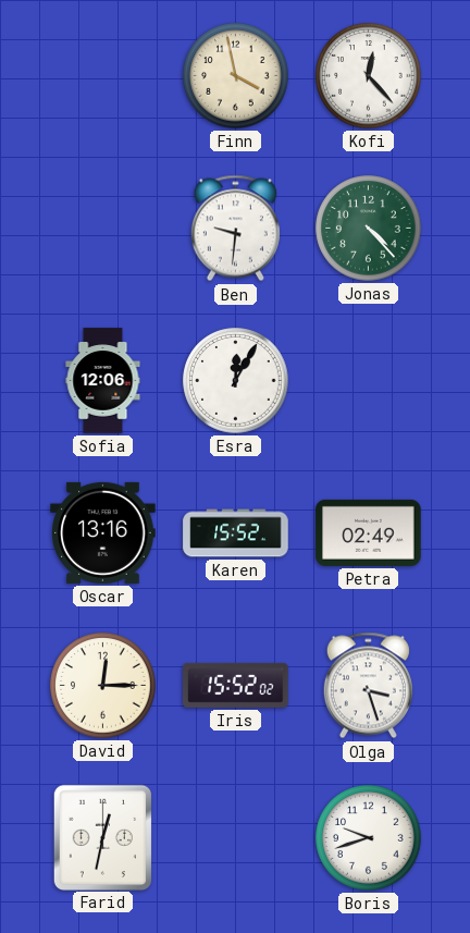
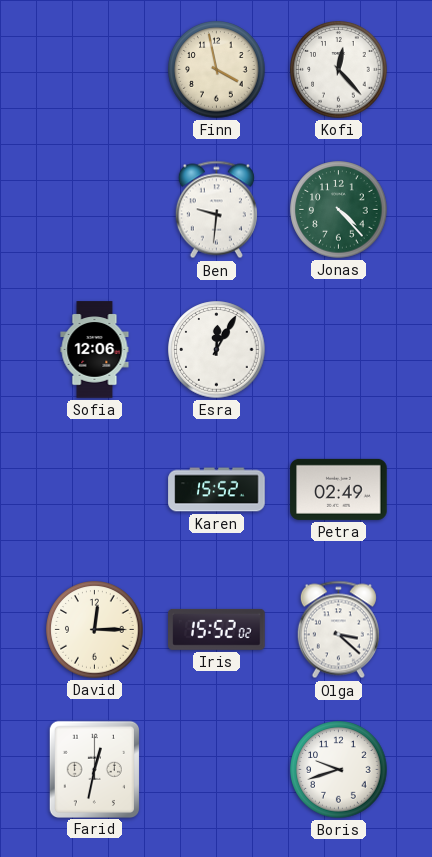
Oscar: 13:16 -> none
Olga: 3:27 -> 3:22
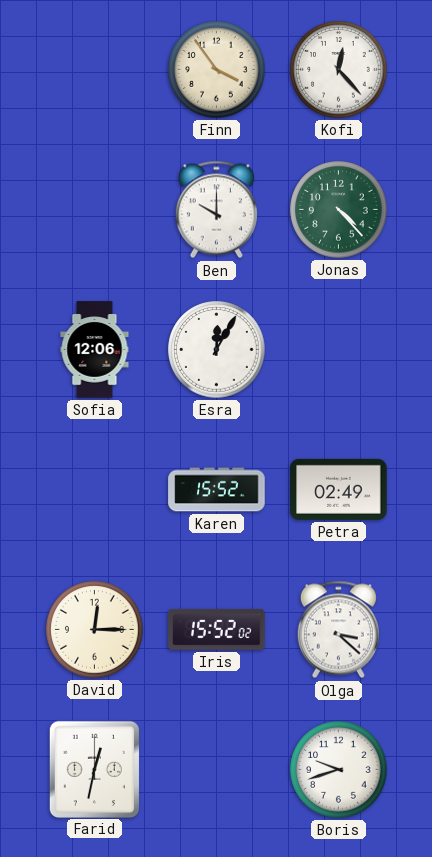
Finn: 3:58 -> 3:54
Ben: 9:31 -> 10:00
